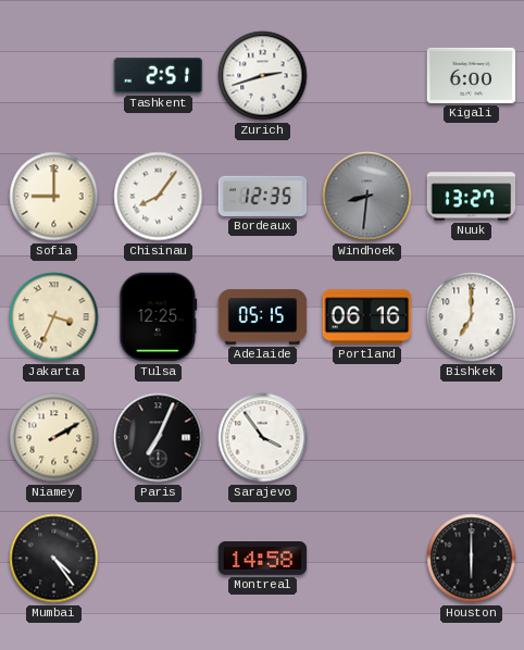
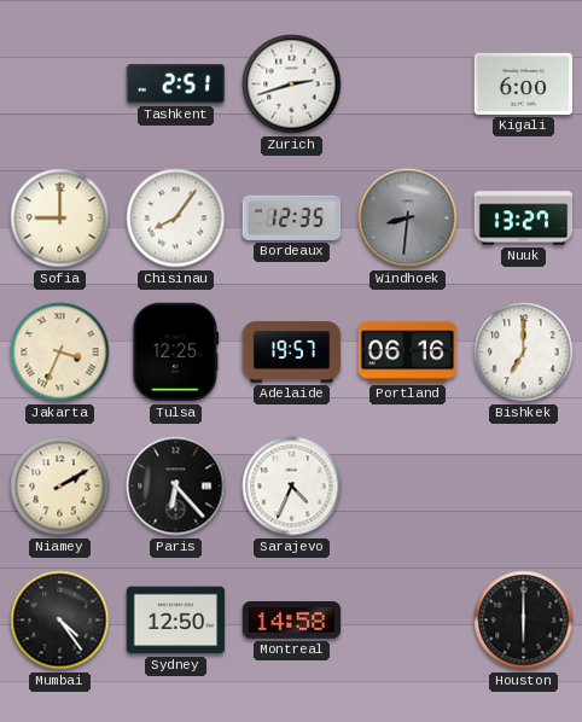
Adelaide: 05:15 -> 19:57
Paris: 7:04 -> 6:23
Sarajevo: 3:54 -> 4:34
Sydney: none -> 12:50
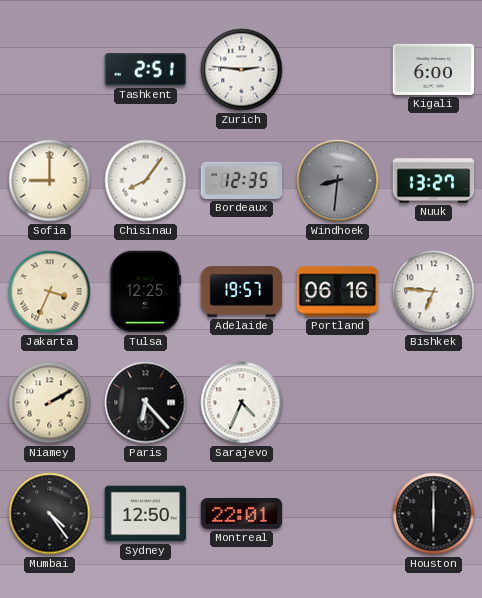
Zurich: 2:42 -> 2:46
Bishkek: 7:00 -> 6:46
Montreal: 14:58 -> 22:01
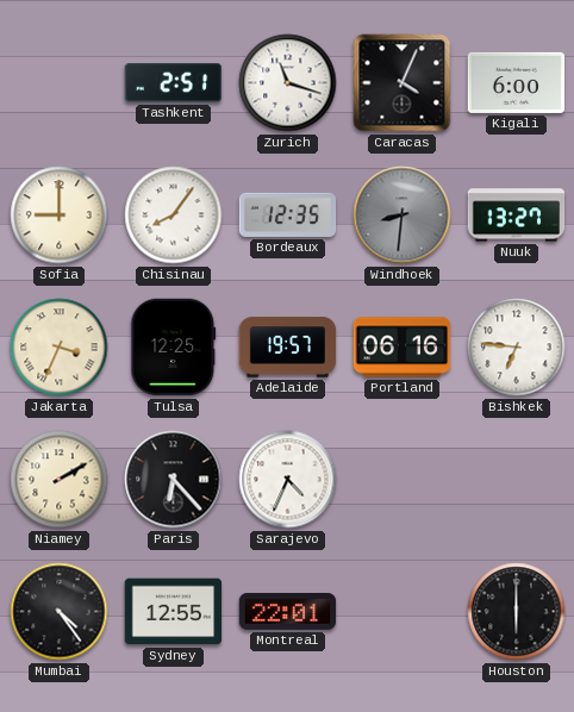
Zurich: 2:46 -> 11:18
Caracas: none -> 4:04
Sydney: 12:50 -> 12:55
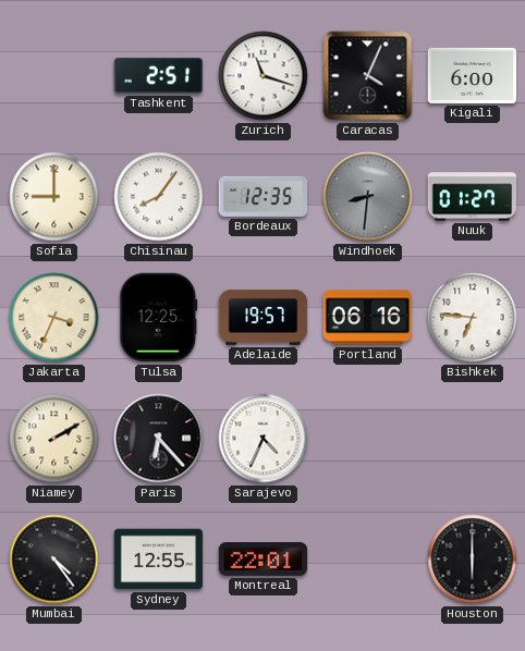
Nuuk: 13:27 -> 01:27
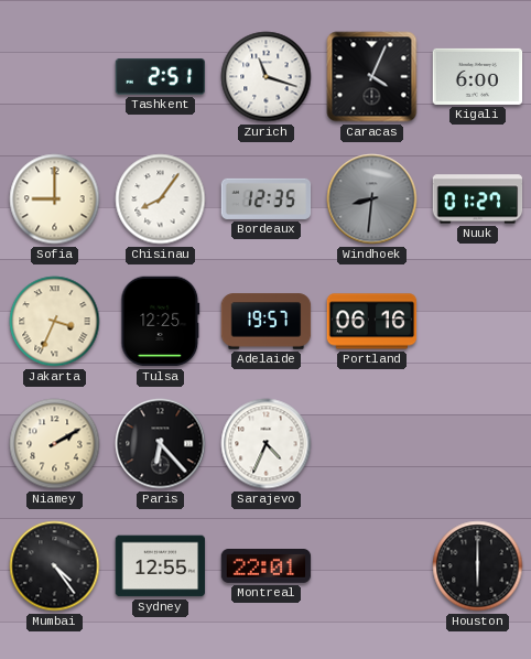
Bishkek: 6:46 -> none
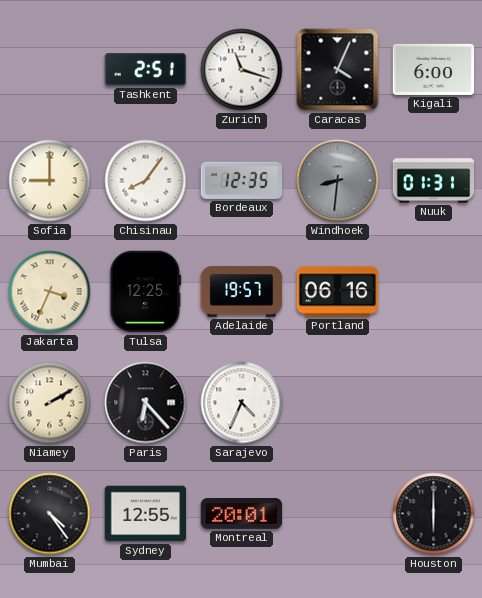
Nuuk: 01:27 -> 01:31
Montreal: 22:01 -> 20:01
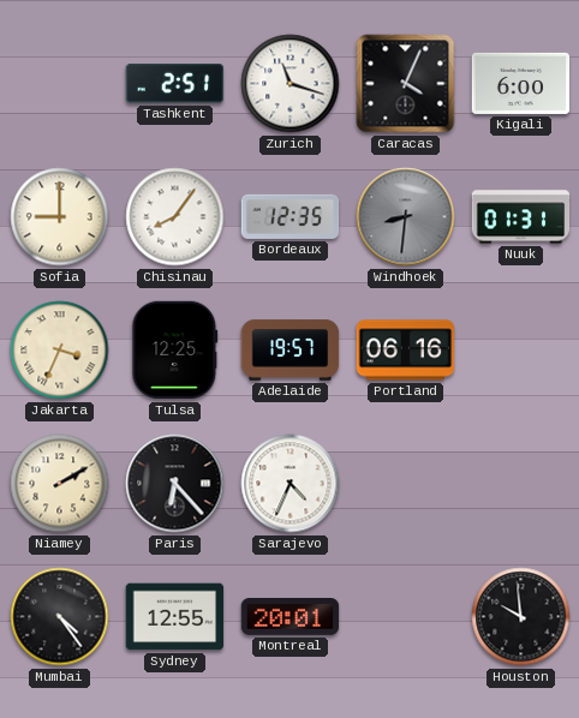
Houston: 6:00 -> 9:59
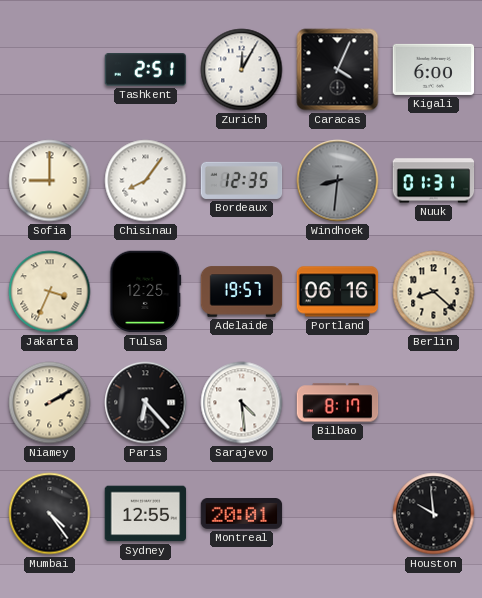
Zurich: 11:18 -> 12:05
Berlin: none -> 8:22
Sarajevo: 4:34 -> 4:29
Bilbao: none -> 8:17
